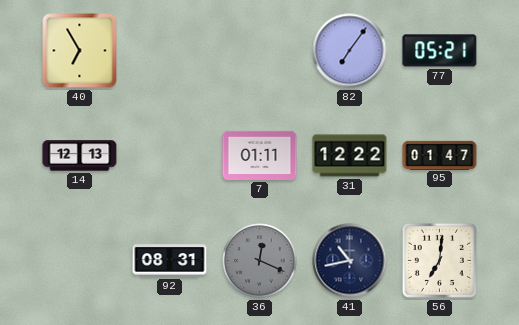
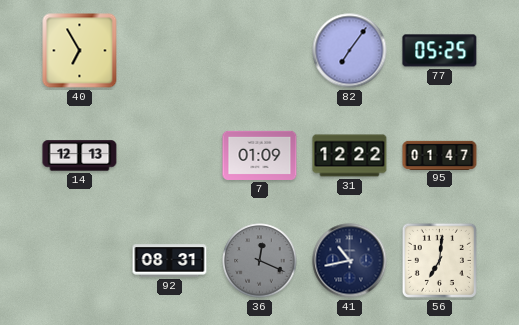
77: 05:21 -> 05:25
7: 01:11 -> 01:09
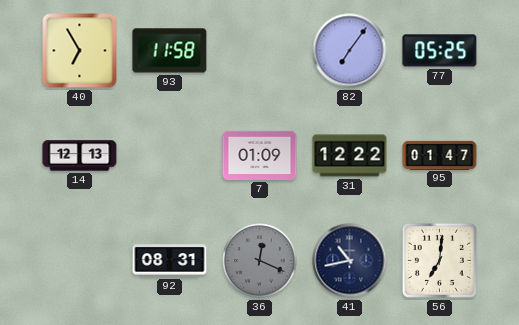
93: none -> 11:58
